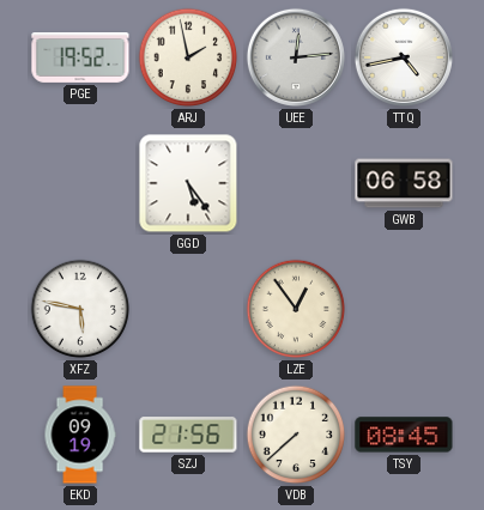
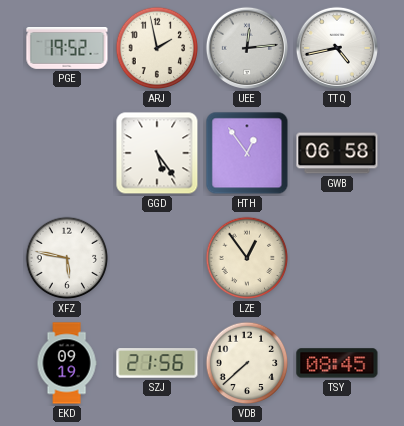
HTH: none -> 12:54
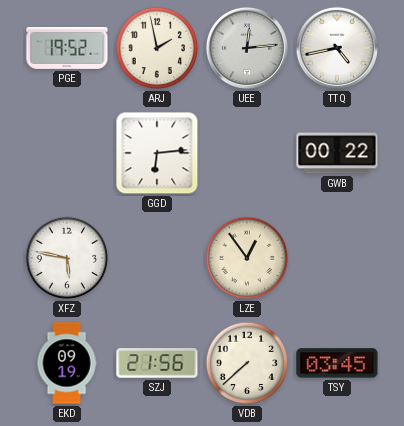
GGD: 5:24 -> 6:14
HTH: 12:54 -> none
GWB: 06:58 -> 00:22
TSY: 08:45 -> 03:45
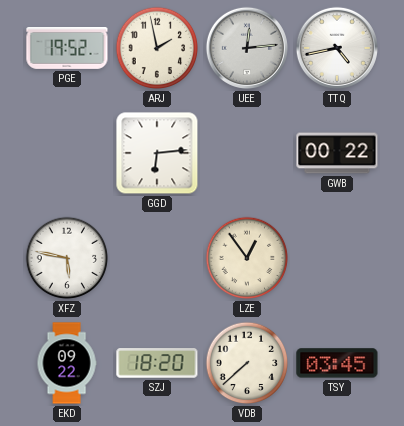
EKD: 09:19 -> 09:22
SZJ: 21:56 -> 18:20
